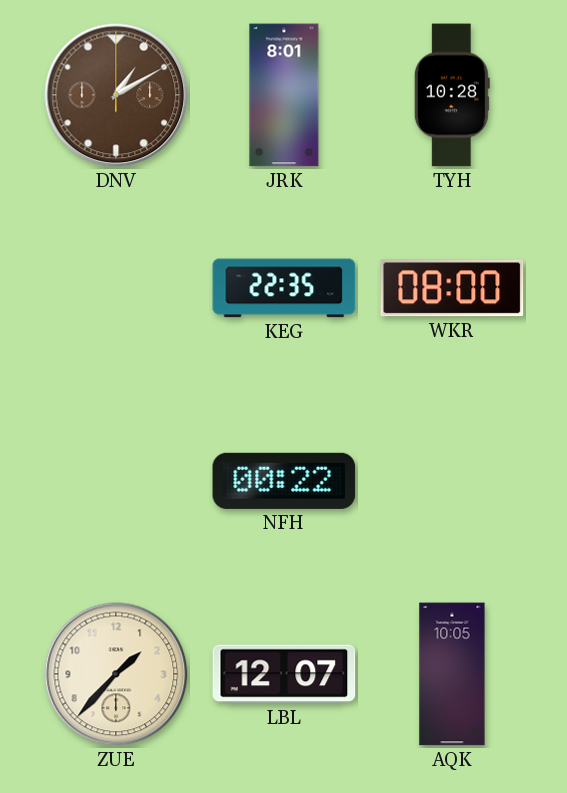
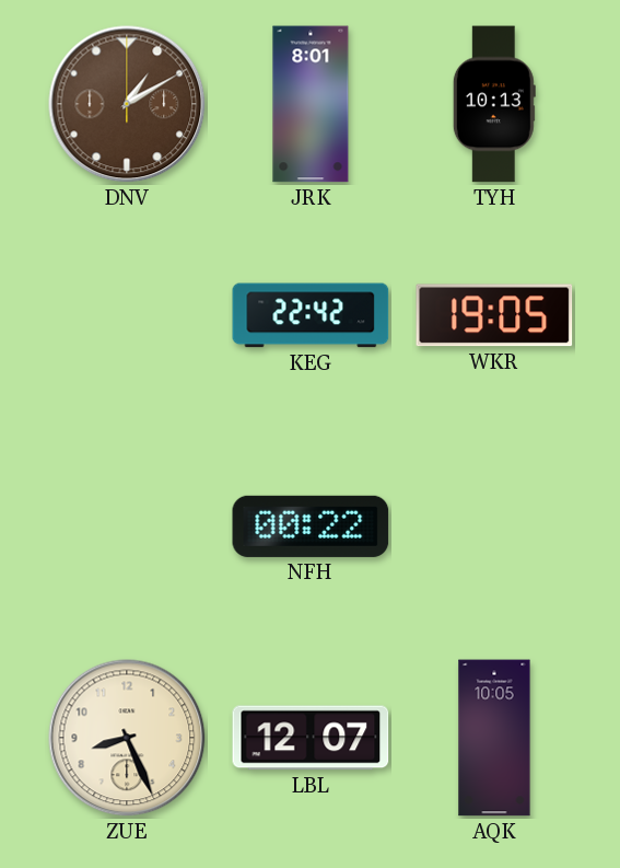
TYH: 10:28 -> 10:13
KEG: 22:35 -> 22:42
WKR: 08:00 -> 19:05
ZUE: 1:37 -> 8:26
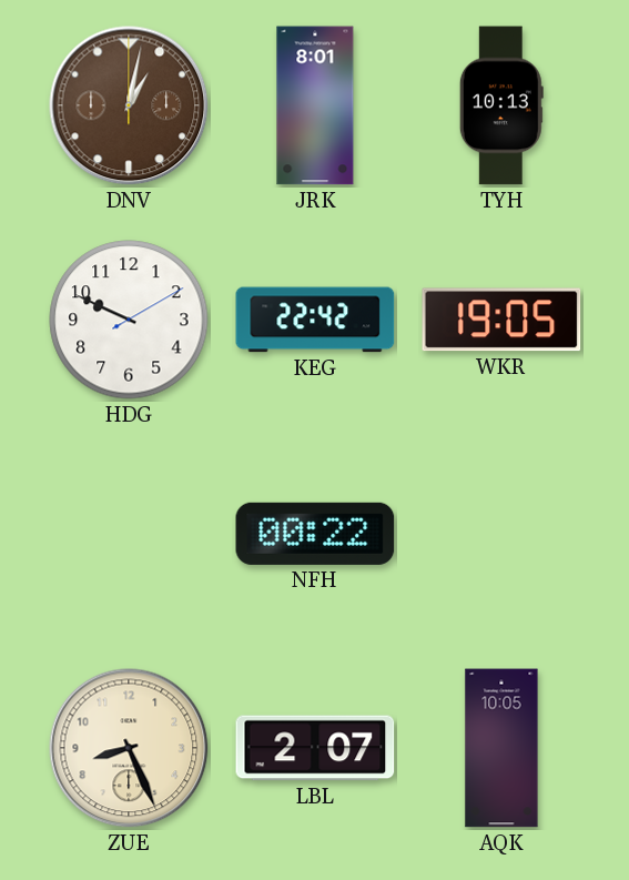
DNV: 1:10 -> 1:02
HDG: none -> 9:49
LBL: 12:07 -> 2:07
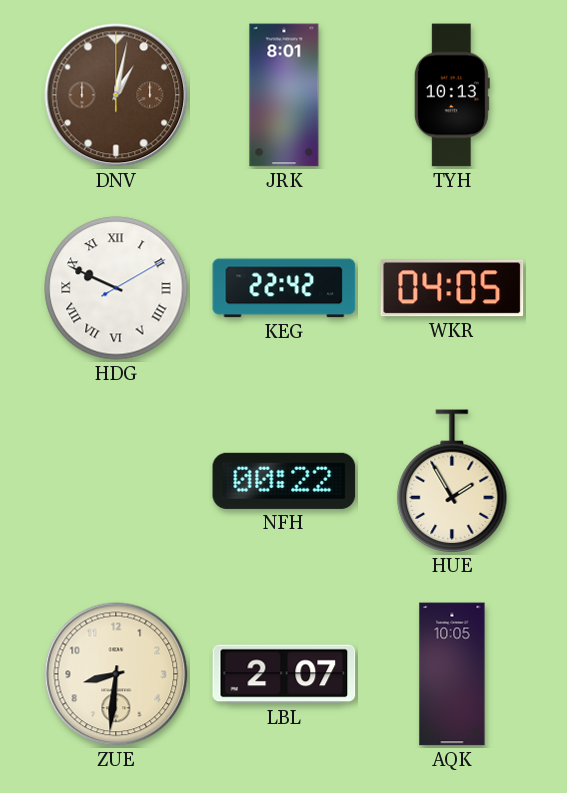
HDG numerals: Arabic -> Roman
WKR: 19:05 -> 04:05
HUE: none -> 1:55
ZUE: 8:26 -> 8:31
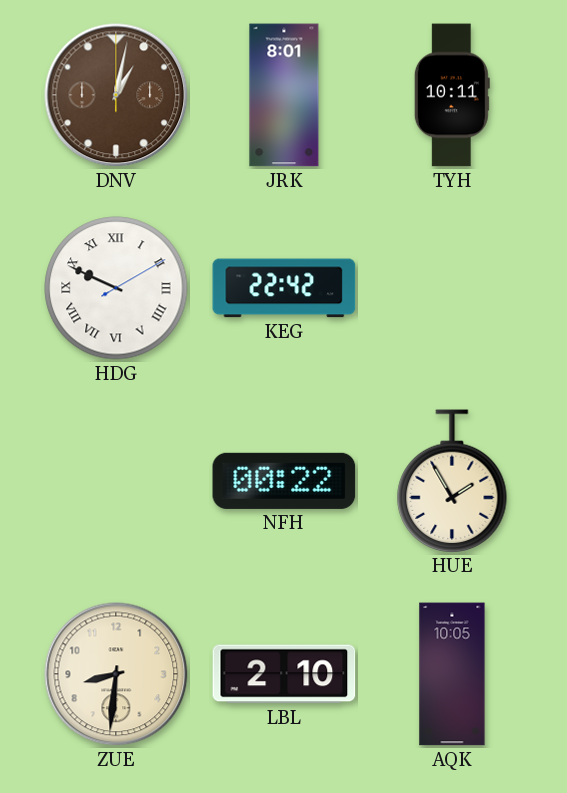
TYH: 10:13 -> 10:11
WKR: 04:05 -> none
LBL: 2:07 -> 2:10
